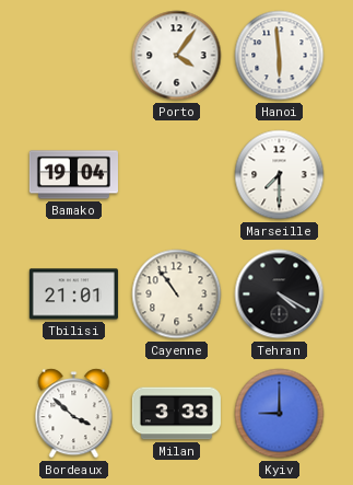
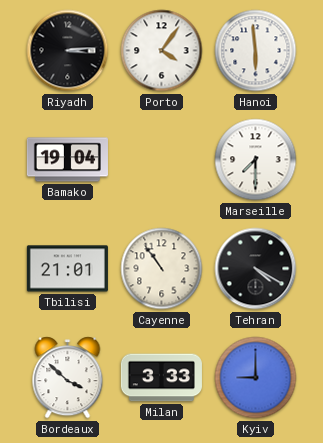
Riyadh: none -> 3:14
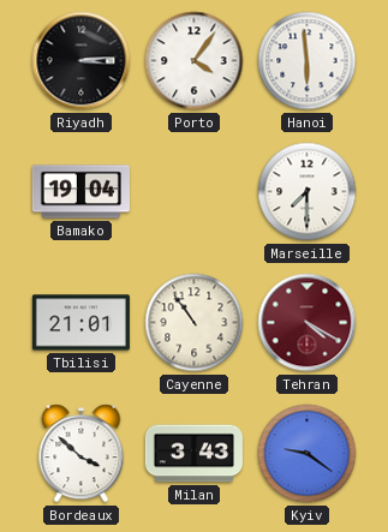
Tehran dial: black -> burgundy
Milan: 3:33 -> 3:43
Kyiv: 9:00 -> 9:21
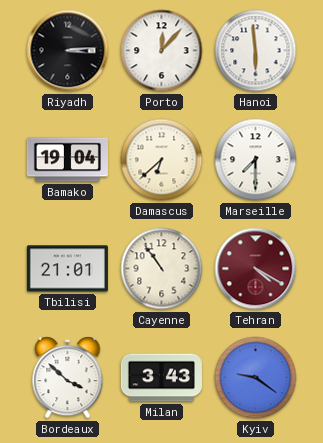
Porto: 4:06 -> 12:07
Damascus: none -> 6:38
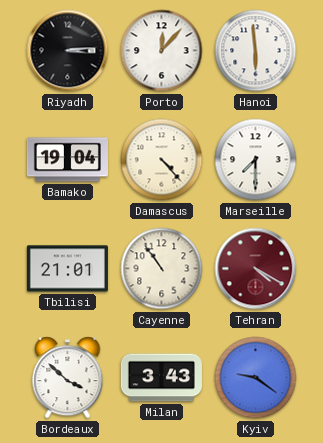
Damascus: 6:38 -> 4:23
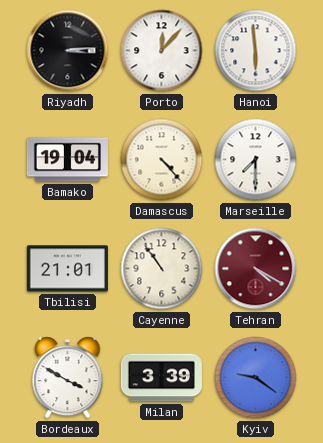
Bordeaux: 3:52 -> 3:50
Milan: 3:43 -> 3:39
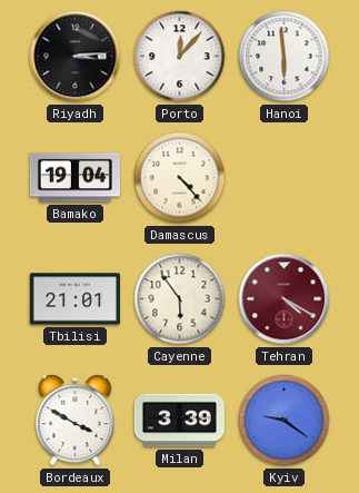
Marseille: 7:30 -> none
Cayenne: 10:54 -> 5:54
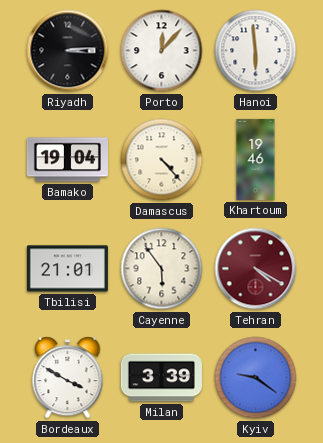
Khartoum: none -> 19:46
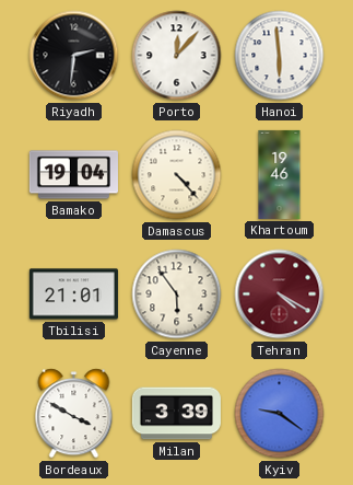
Riyadh: 3:14 -> 2:31
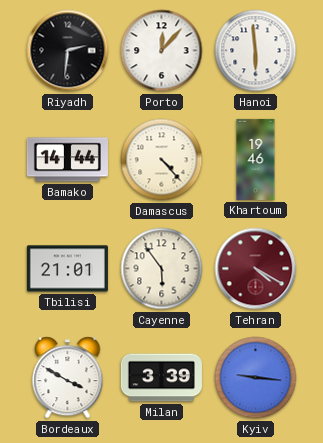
Bamako: 19:04 -> 14:44
Kyiv: 9:21 -> 9:16
